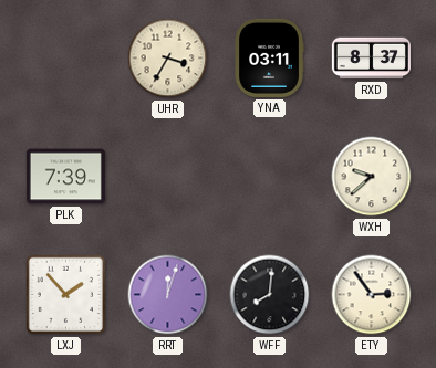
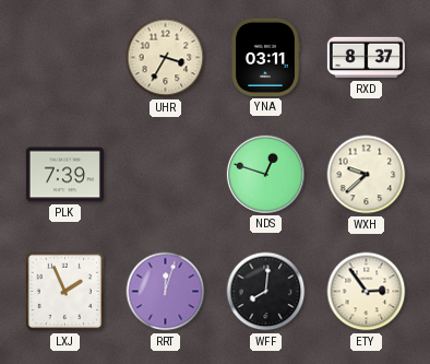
NDS: none -> 12:48
LXJ: 1:53 -> 1:56
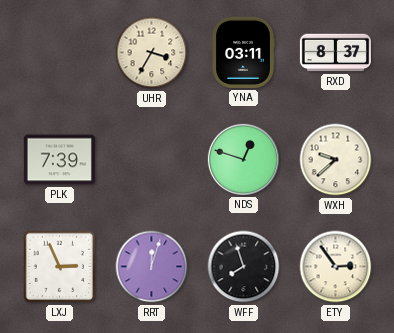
LXJ: 1:56 -> 2:56
WFF: 8:01 -> 7:57
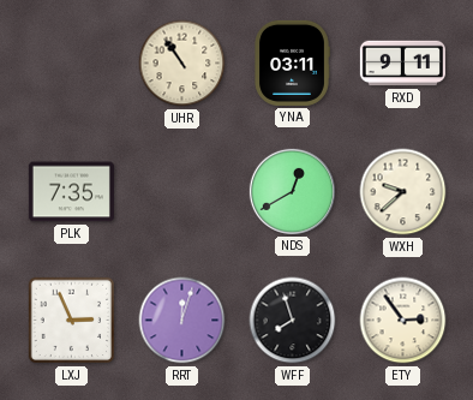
UHR: 3:35 -> 10:54
RXD: 8:37 -> 9:11
PLK: 7:39 -> 7:35
NDS: 12:48 -> 12:40
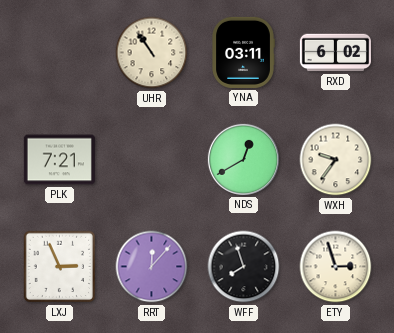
RXD: 9:11 -> 6:02
PLK: 7:35 -> 7:21
WXH: 9:38 -> 9:36
RRT: 12:03 -> 12:07
ETY: 2:54 -> 2:57
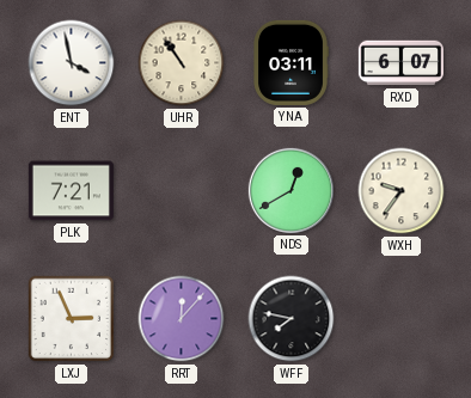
ENT: none -> 3:58
RXD: 6:02 -> 6:07
WFF: 7:57 -> 7:47
ETY: 2:57 -> none
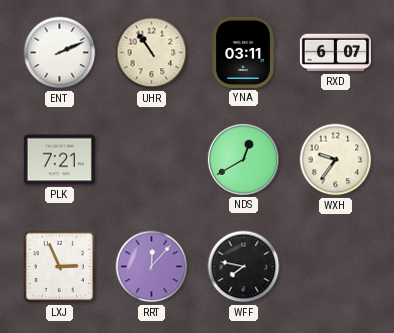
ENT: 3:58 -> 2:11
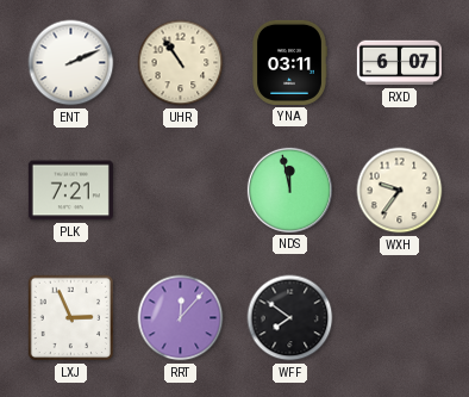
NDS: 12:40 -> 11:58
WFF: 7:47 -> 7:51
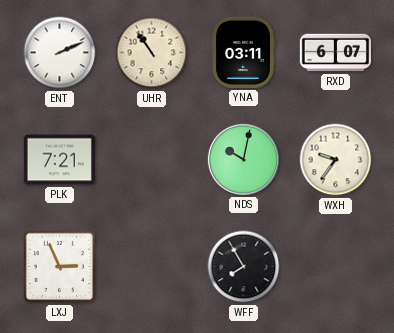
NDS: 11:58 -> 10:02
RRT: 12:07 -> none
WFF: 7:51 -> 7:55
